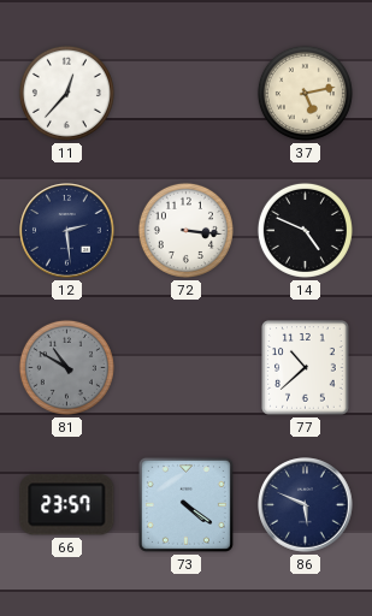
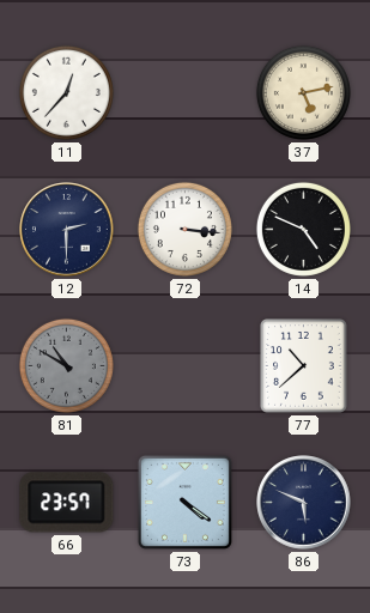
12: 2:29 -> 2:30
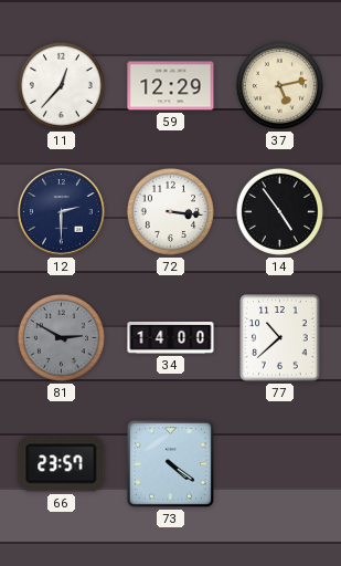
59: none -> 12:29
14: 4:49 -> 4:54
81: 10:50 -> 2:50
34: none -> 14:00
86: 5:49 -> none
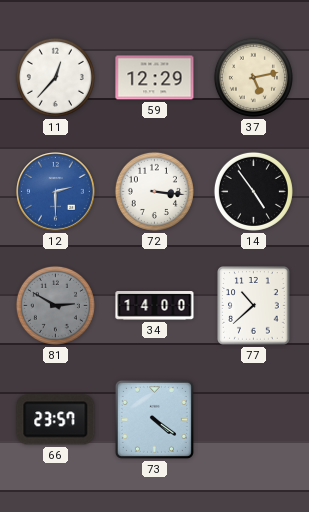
12 dial: navy -> blue
